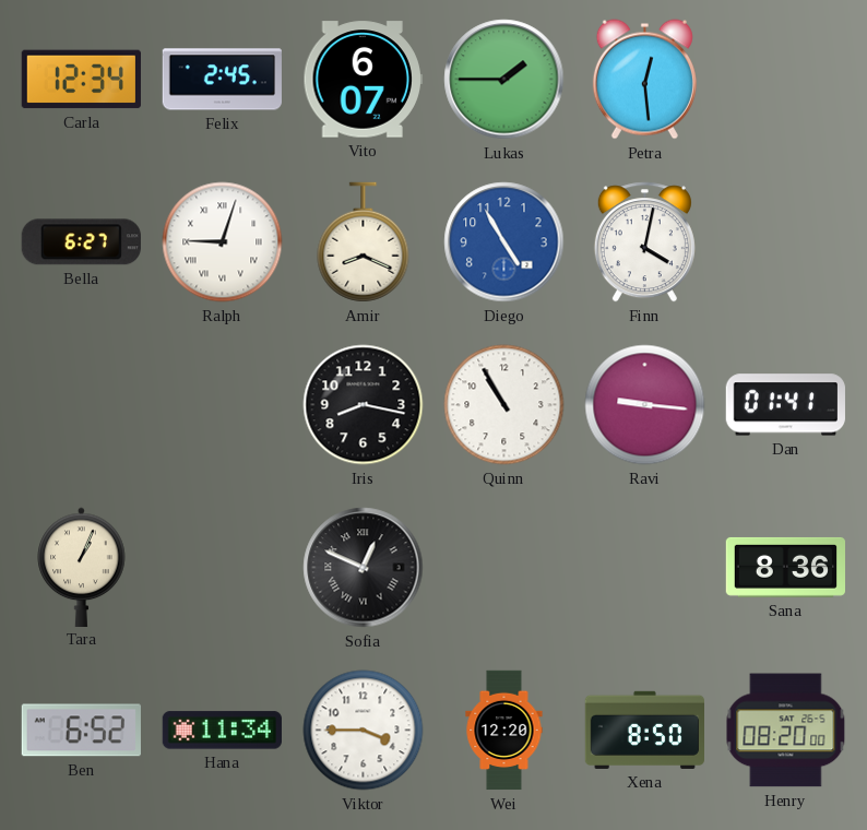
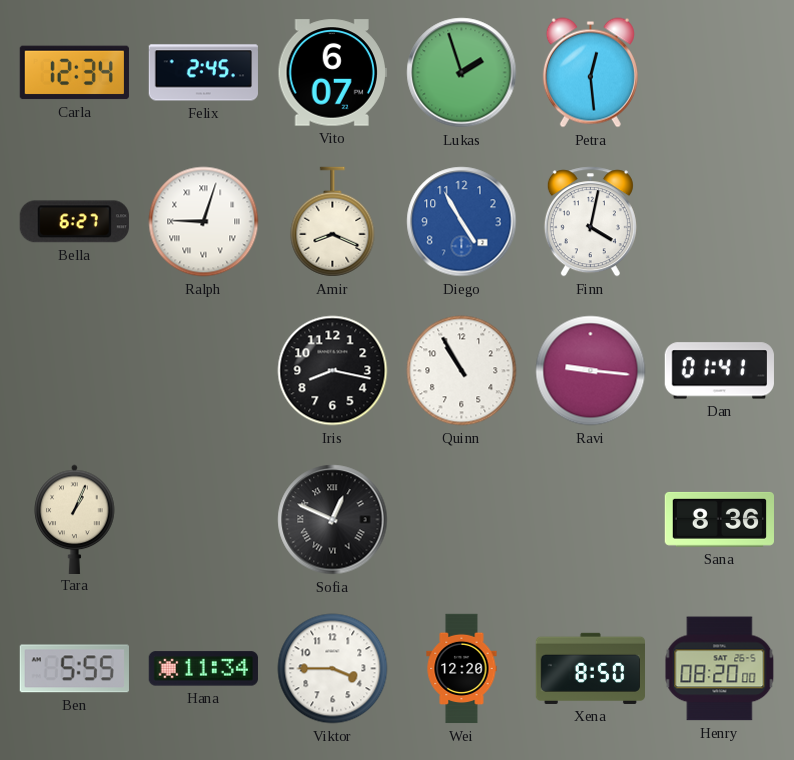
Lukas: 1:45 -> 1:57
Ben: 6:52 -> 5:55
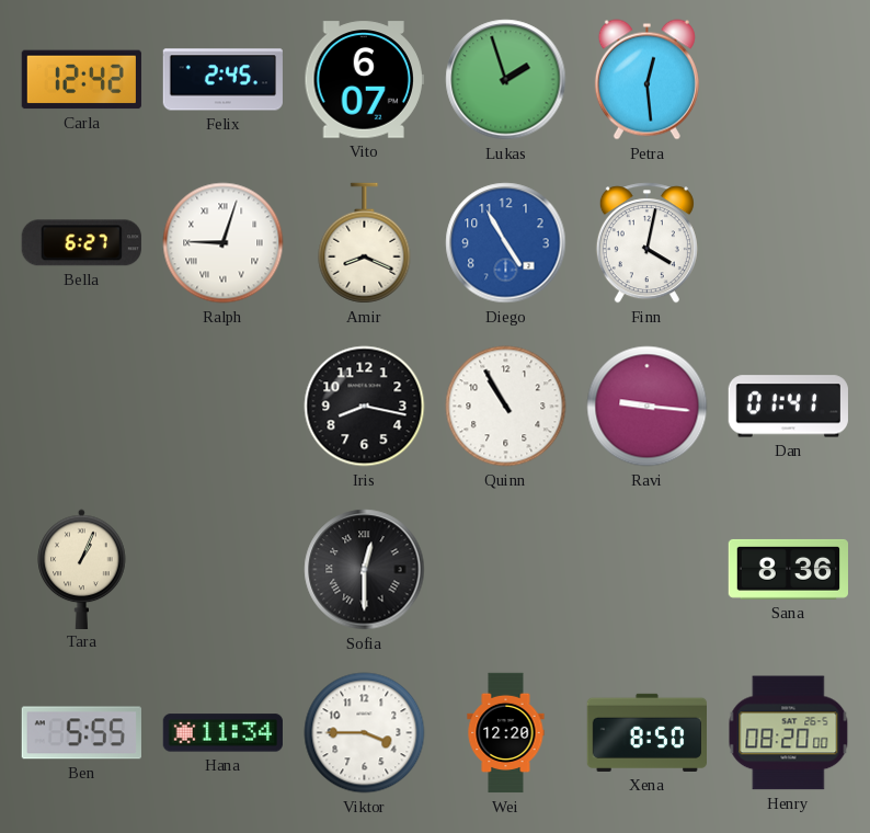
Carla: 12:34 -> 12:42
Sofia: 12:49 -> 12:30
